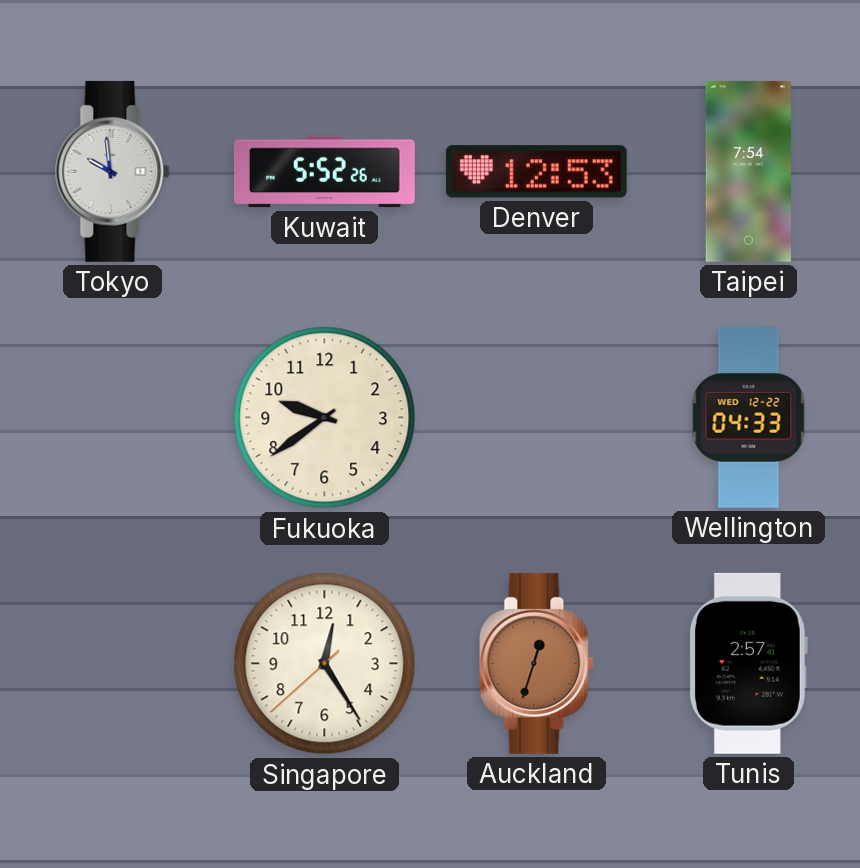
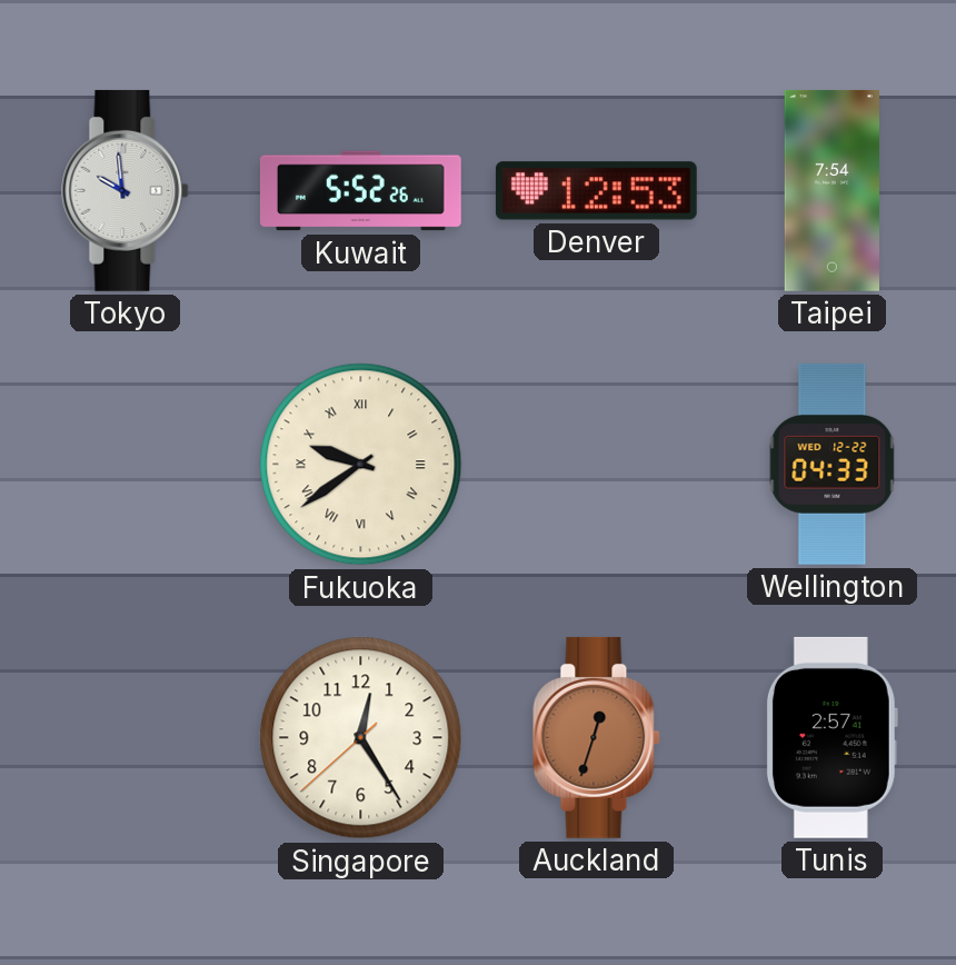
Fukuoka numerals: Arabic -> Roman
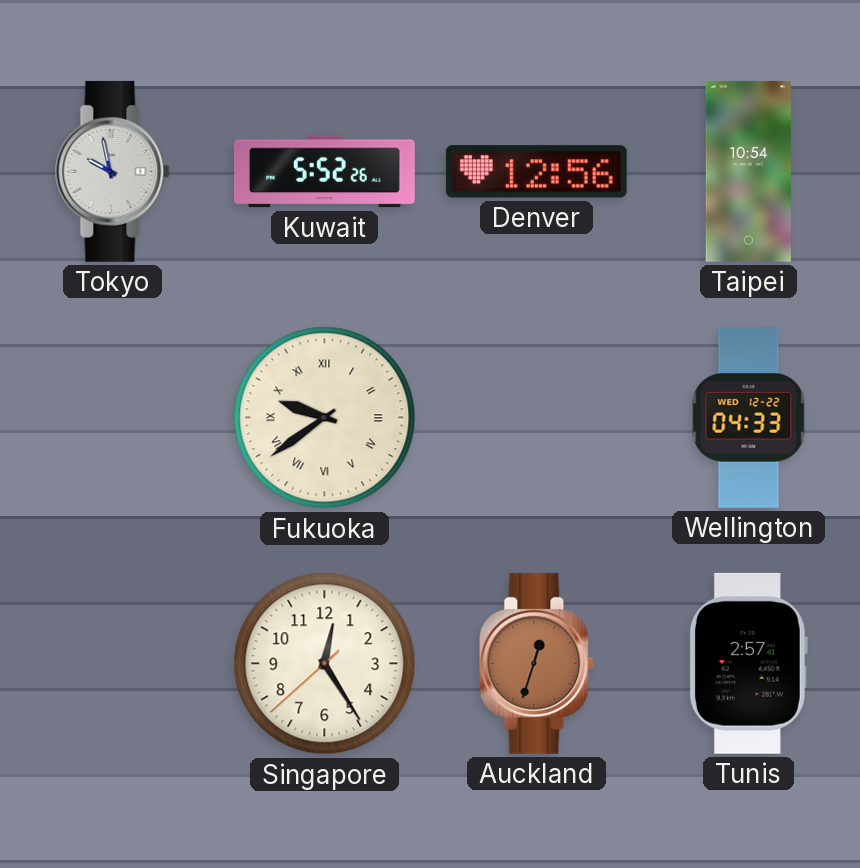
Tokyo: 9:59 -> 9:58
Denver: 12:53 -> 12:56
Taipei: 7:54 -> 10:54
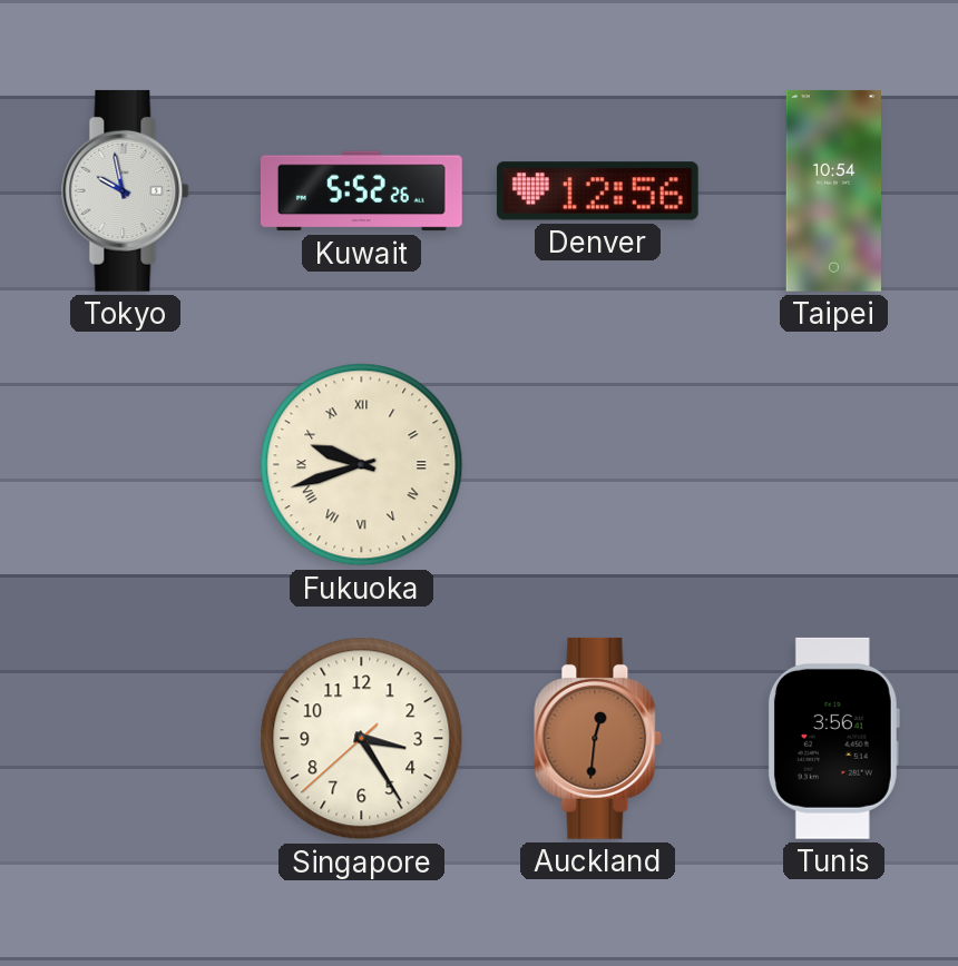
Fukuoka: 9:39 -> 9:42
Wellington: 04:33 -> none
Singapore: 12:24 -> 3:24
Auckland: 12:33 -> 12:31
Tunis: 2:57 -> 3:56
